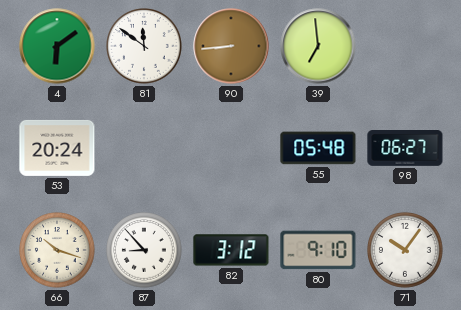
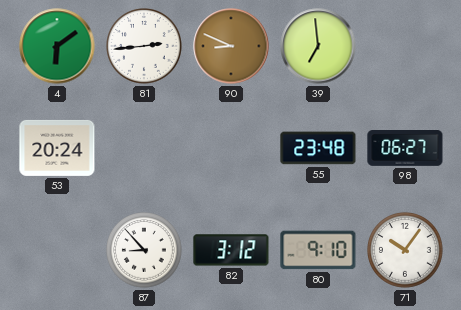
81: 11:51 -> 2:44
90: 8:44 -> 8:49
55: 05:48 -> 23:48
66: 10:18 -> none
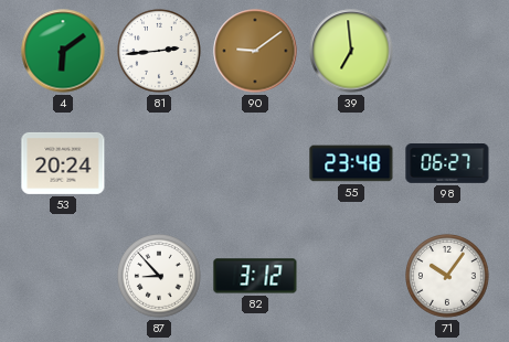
90: 8:49 -> 9:09
80: 9:10 -> none
